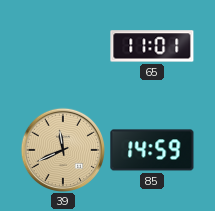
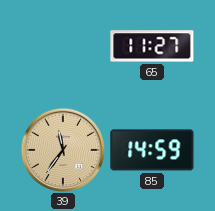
65: 11:01 -> 11:27
39: 11:41 -> 11:36
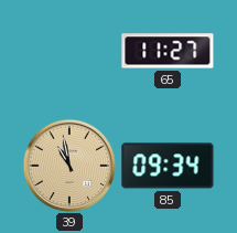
39: 11:36 -> 10:58
85: 14:59 -> 09:34
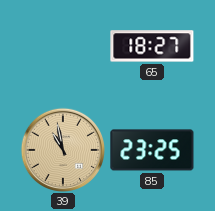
65: 11:27 -> 18:27
85: 09:34 -> 23:25
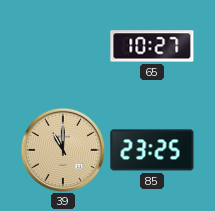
65: 18:27 -> 10:27
39: 10:58 -> 11:00
